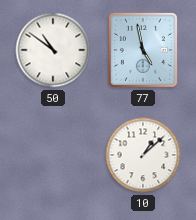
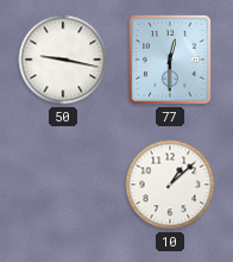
50: 10:51 -> 9:17
77: 4:58 -> 12:30
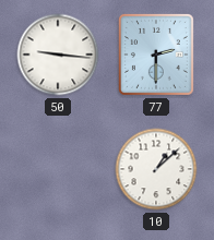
50: 9:17 -> 9:16
77: 12:30 -> 2:30
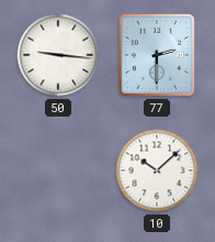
10: 1:08 -> 10:08
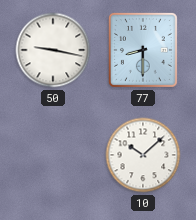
50: 9:16 -> 9:17
77: 2:30 -> 8:30
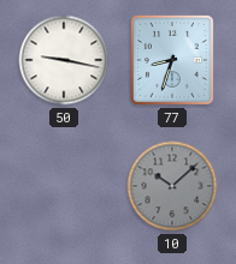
77: 8:30 -> 8:33
10 dial: white -> grey
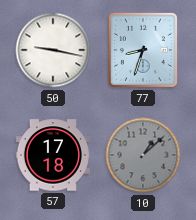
57: none -> 17:18
10: 10:08 -> 1:08
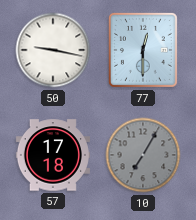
77: 8:33 -> 12:30
10: 1:08 -> 7:05
